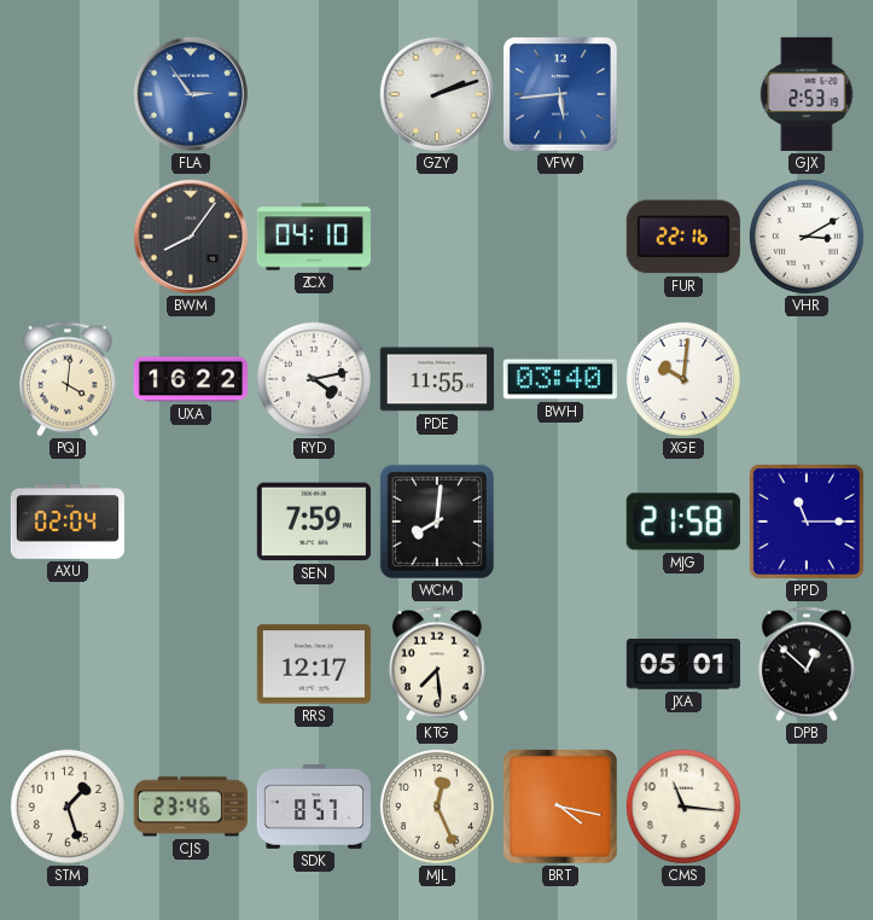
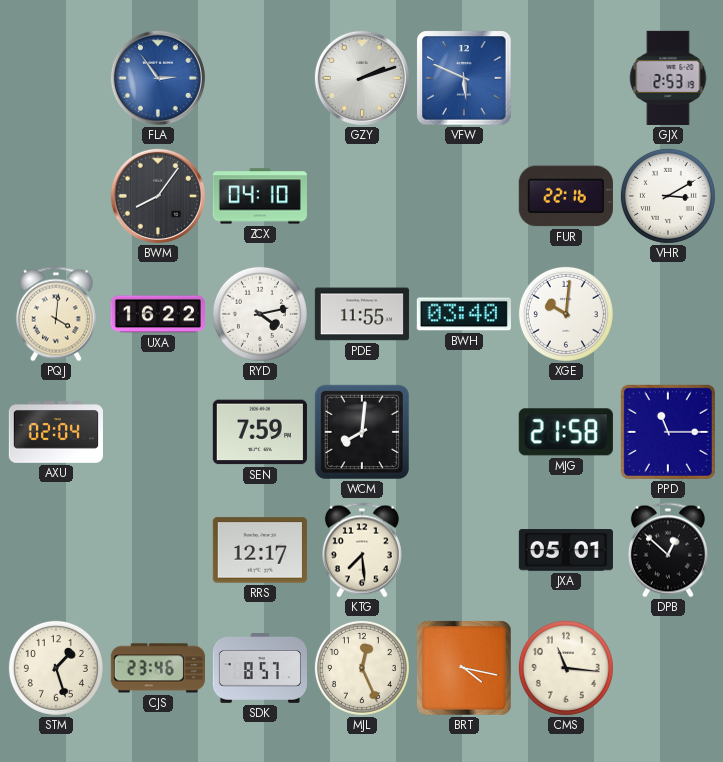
VFW: 5:44 -> 5:49
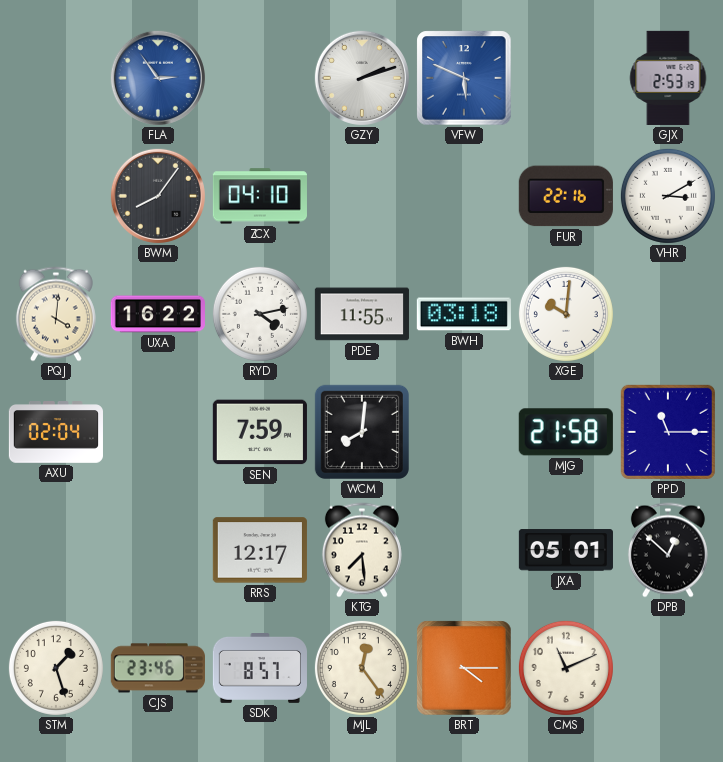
BWH: 03:40 -> 03:18
MJL: 12:26 -> 12:24
BRT: 4:17 -> 4:15
CMS: 11:16 -> 11:11
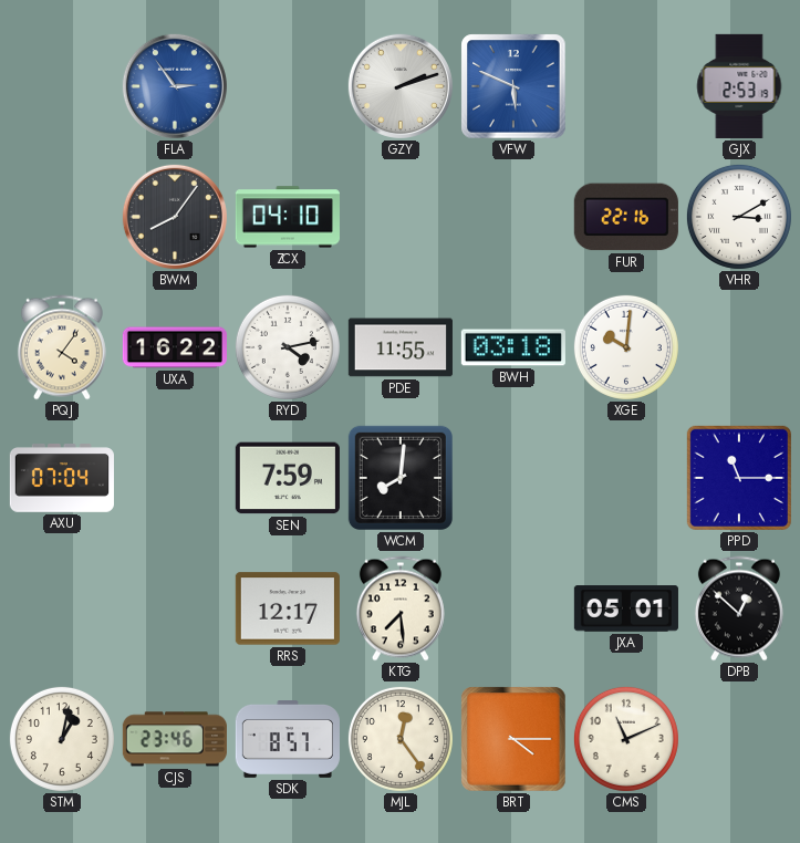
PQJ: 4:01 -> 4:06
AXU: 02:04 -> 07:04
MJG: 21:58 -> none
STM: 1:27 -> 1:02
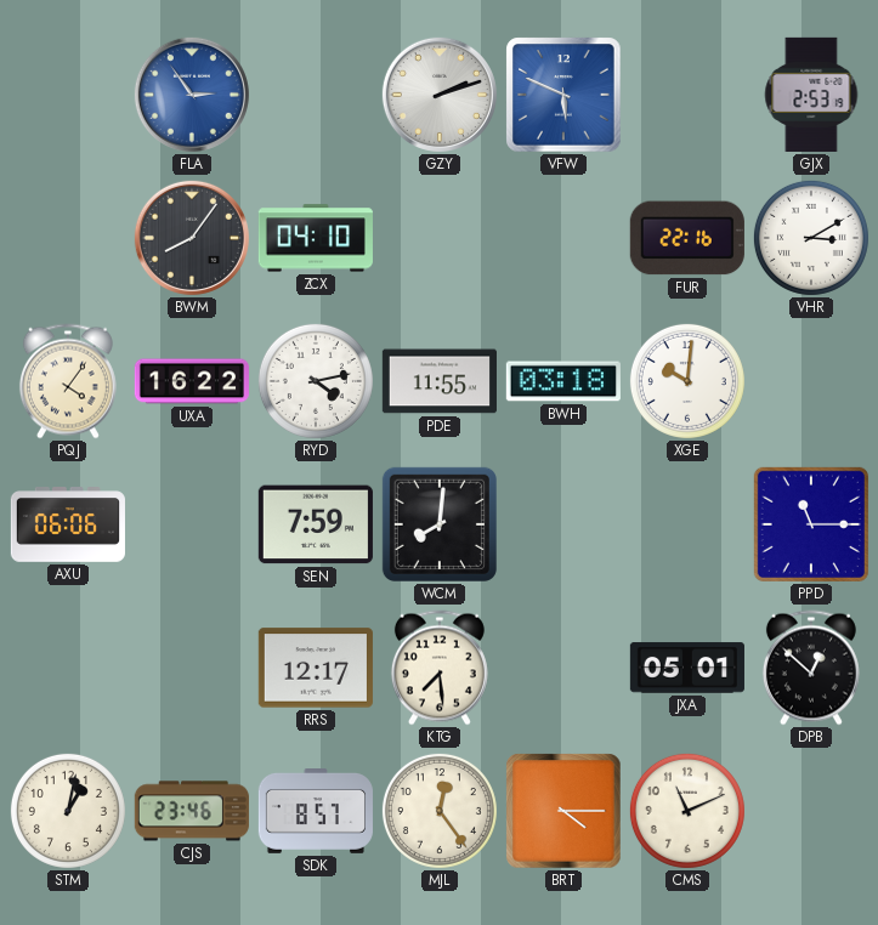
AXU: 07:04 -> 06:06
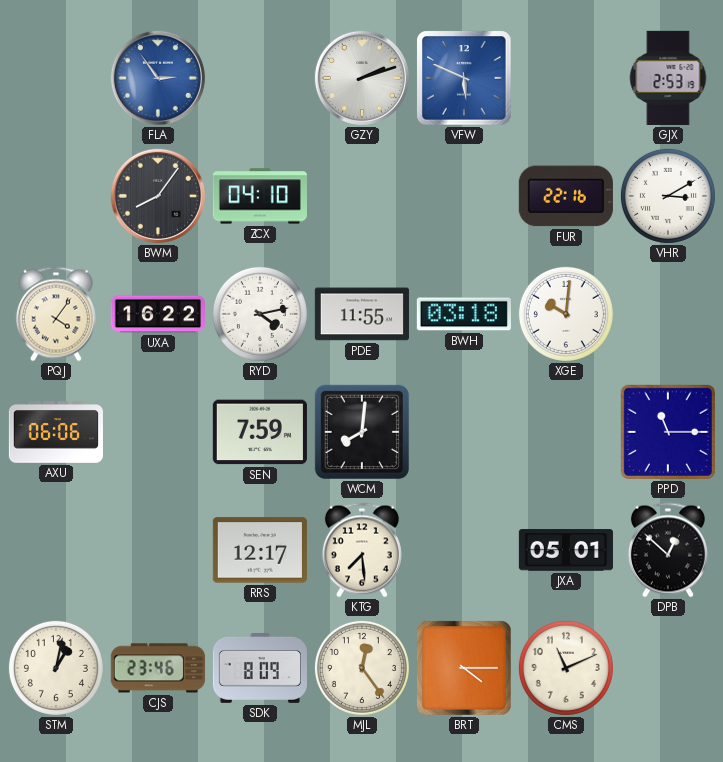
SDK: 8:57 -> 8:09
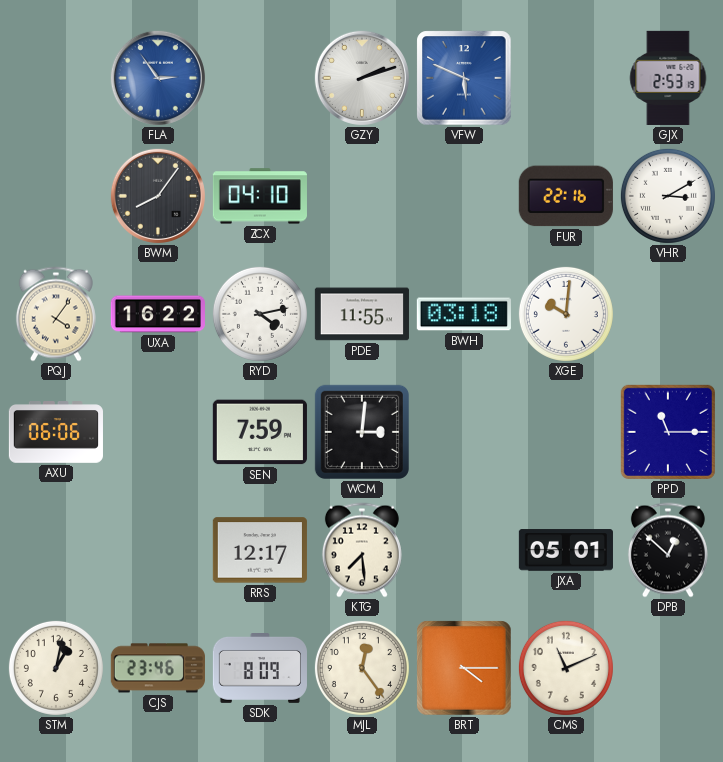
WCM: 8:01 -> 3:01
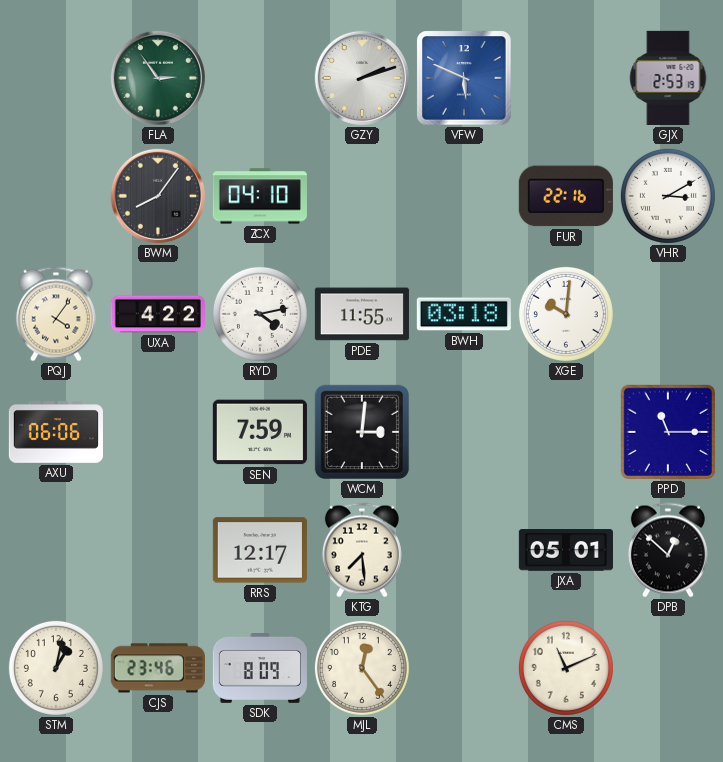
FLA dial: blue -> green
UXA: 16:22 -> 4:22
BRT: 4:15 -> none
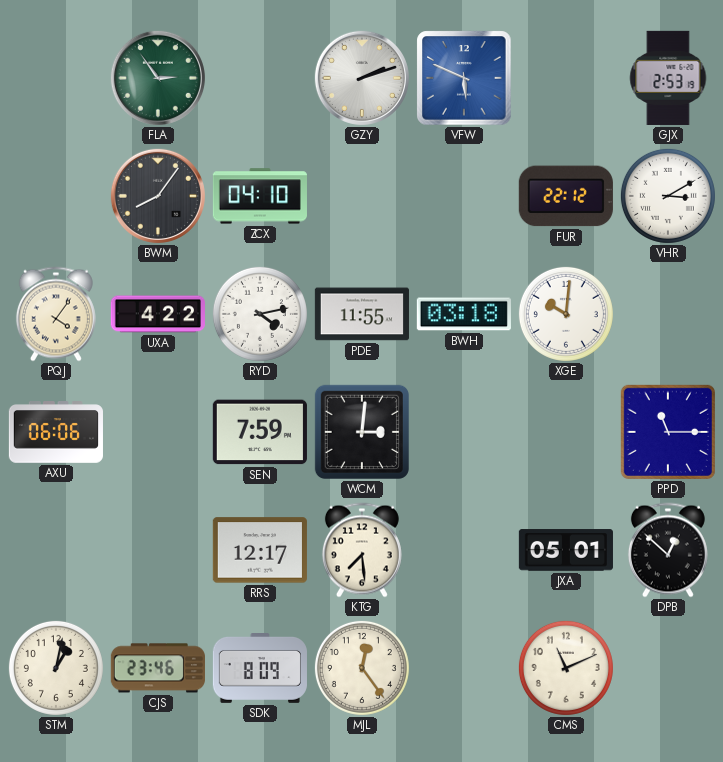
FUR: 22:16 -> 22:12
